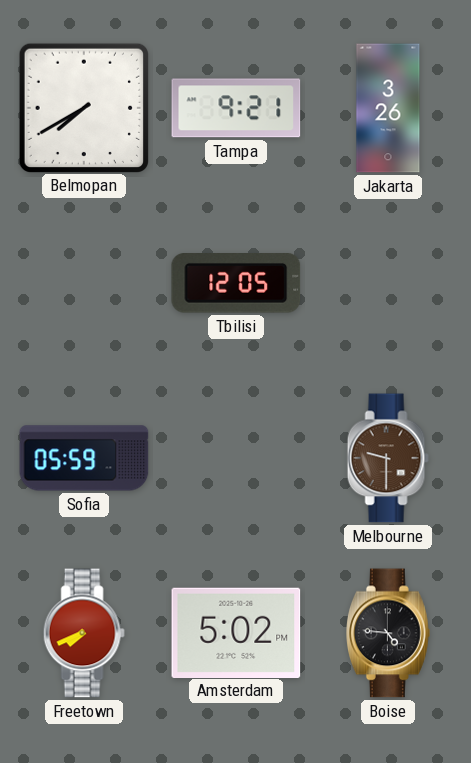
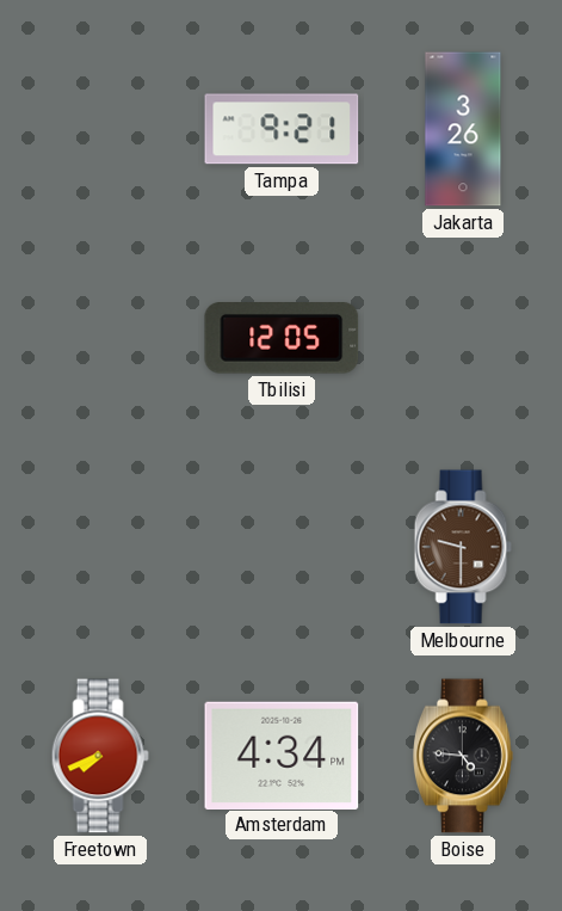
Belmopan: 7:40 -> none
Sofia: 05:59 -> none
Amsterdam: 5:02 -> 4:34
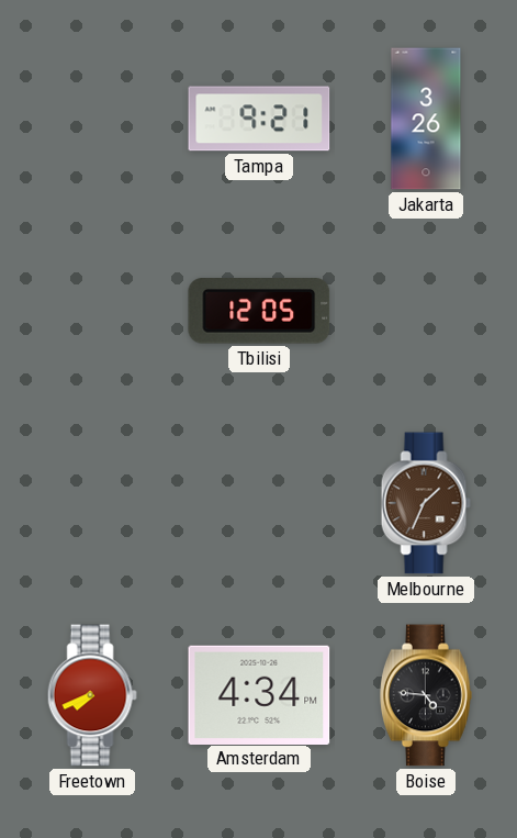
Melbourne: 9:30 -> 1:34
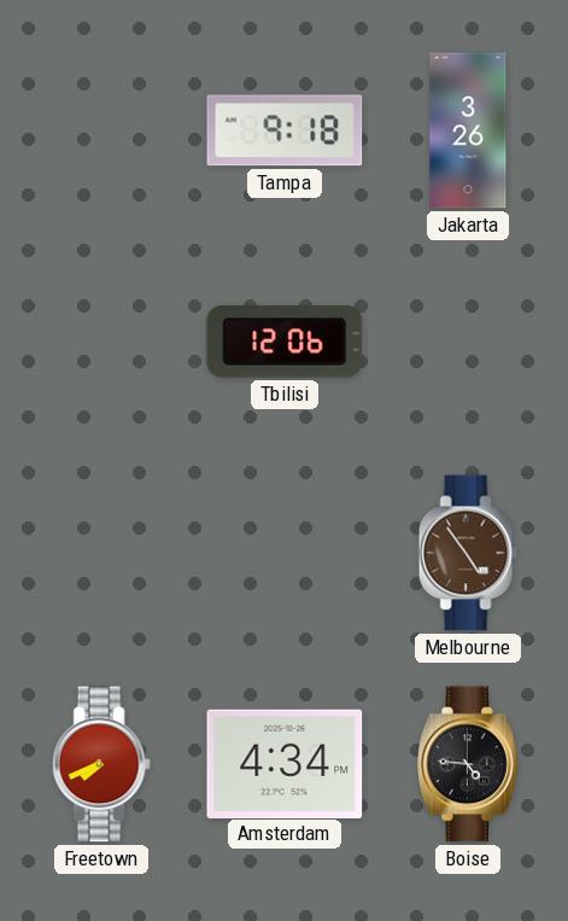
Tampa: 9:21 -> 9:18
Tbilisi: 12:05 -> 12:06
Melbourne: 1:34 -> 4:54
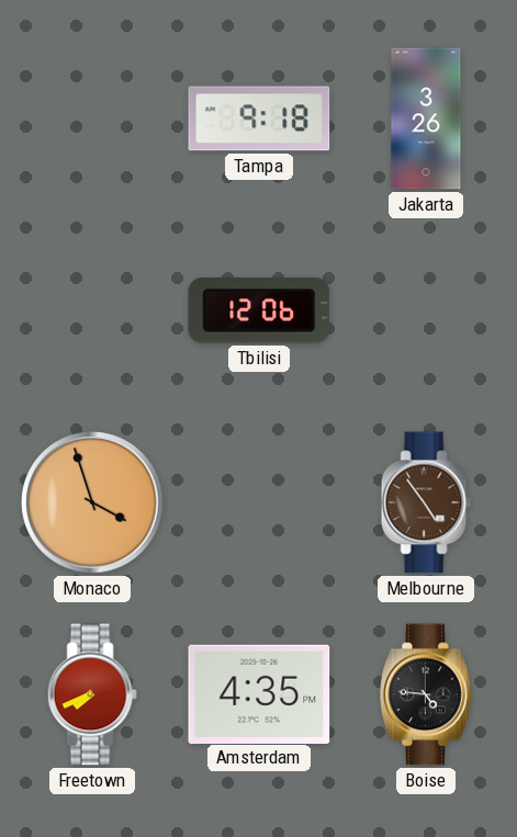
Monaco: none -> 3:57
Amsterdam: 4:34 -> 4:35
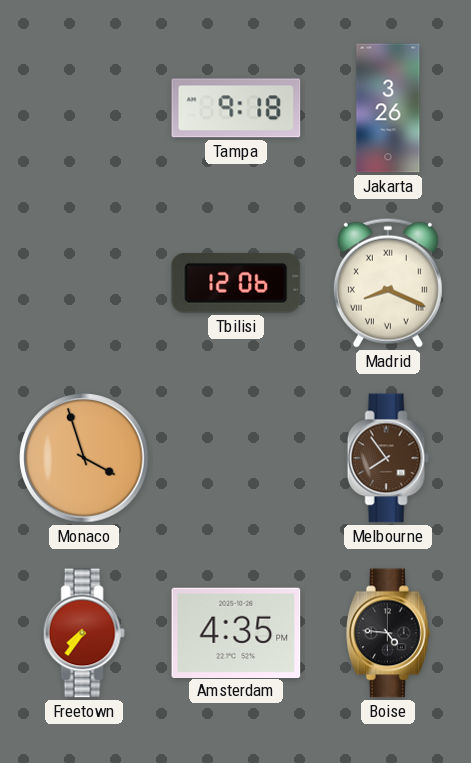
Madrid: none -> 8:19
Melbourne: 4:54 -> 7:54
Freetown: 7:41 -> 7:36
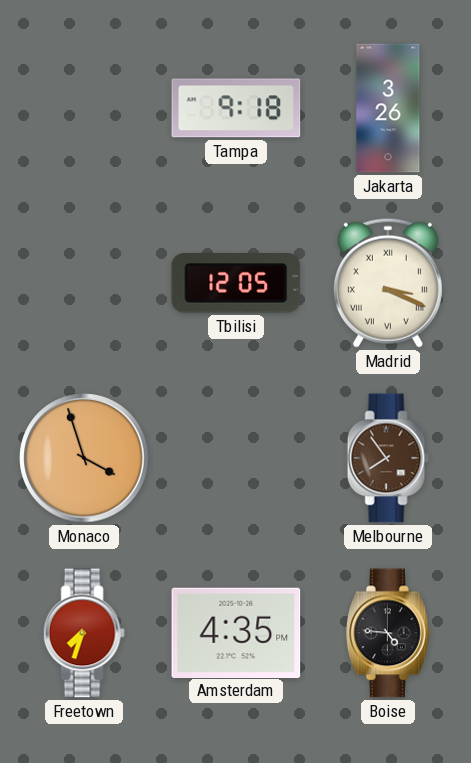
Tbilisi: 12:06 -> 12:05
Madrid: 8:19 -> 3:19
Freetown: 7:36 -> 7:33
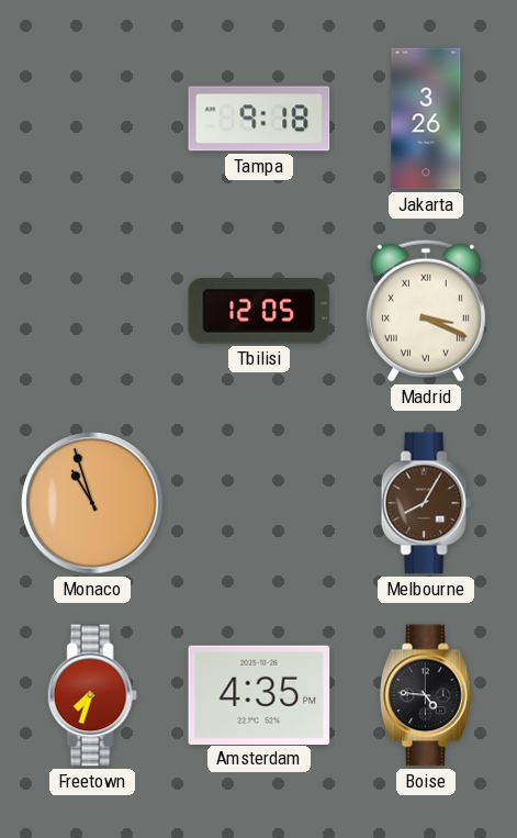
Monaco: 3:57 -> 10:57
Melbourne: 7:54 -> 8:05
